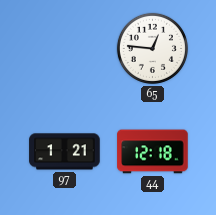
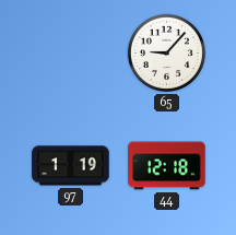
65: 12:46 -> 9:07
97: 1:21 -> 1:19
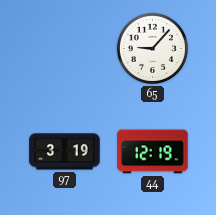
97: 1:19 -> 3:19
44: 12:18 -> 12:19
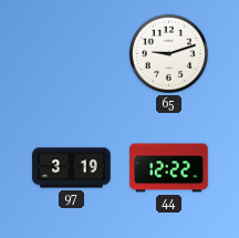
65: 9:07 -> 9:12
44: 12:19 -> 12:22
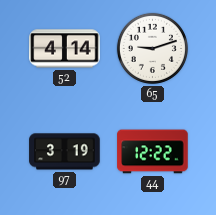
52: none -> 4:14
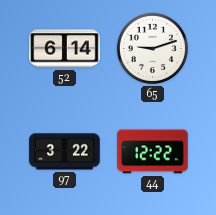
52: 4:14 -> 6:14
97: 3:19 -> 3:22
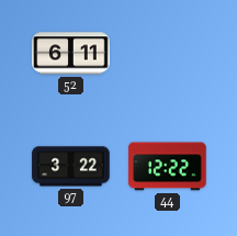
52: 6:14 -> 6:11
65: 9:12 -> none
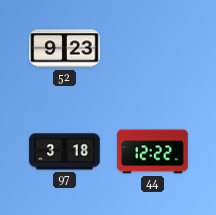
52: 6:11 -> 9:23
97: 3:22 -> 3:18
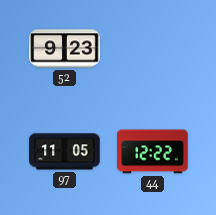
97: 3:18 -> 11:05
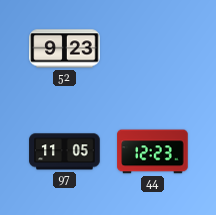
44: 12:22 -> 12:23
